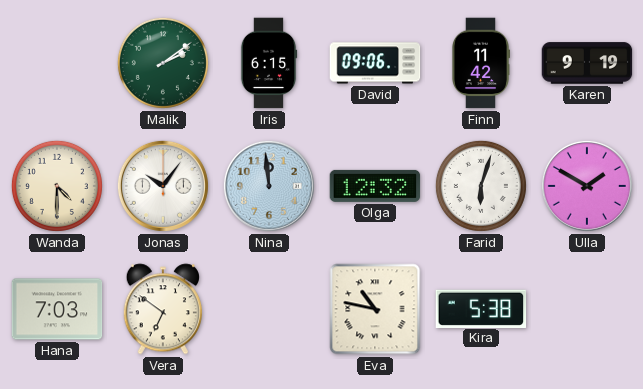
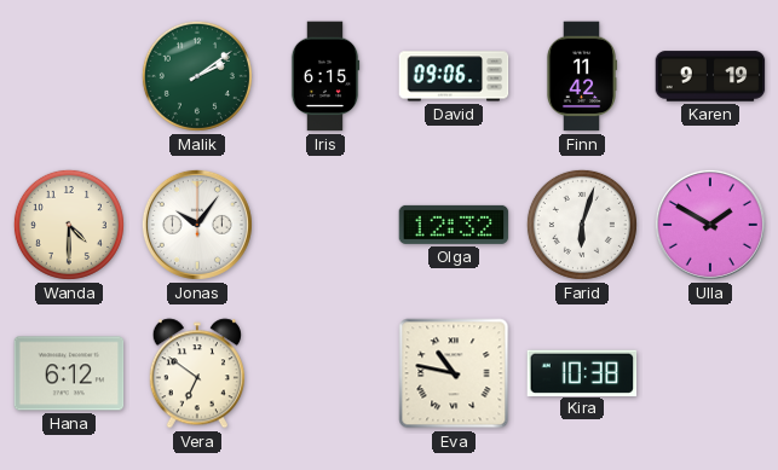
Nina: 11:59 -> none
Hana: 7:03 -> 6:12
Kira: 5:38 -> 10:38
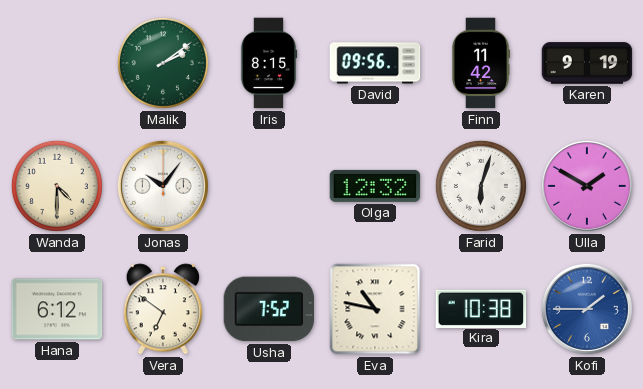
Iris: 6:15 -> 8:15
David: 09:06 -> 09:56
Usha: none -> 7:52
Kofi: none -> 1:45
